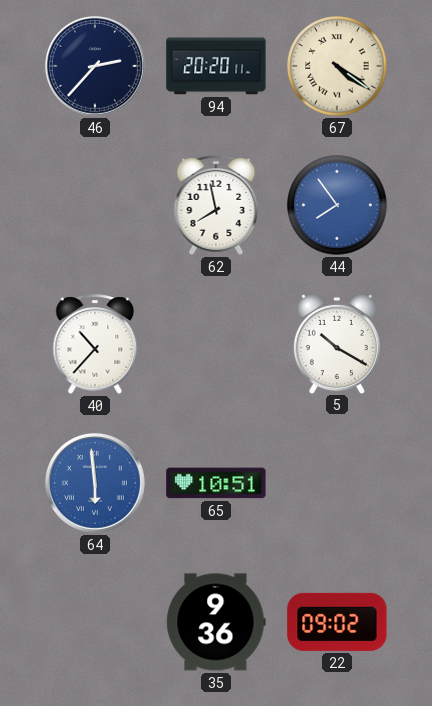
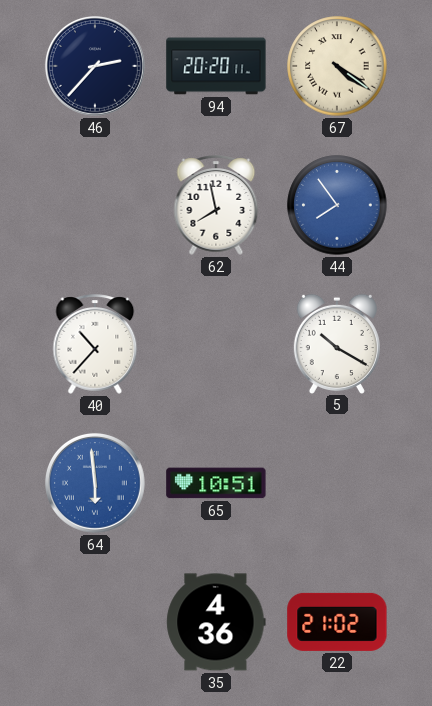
35: 9:36 -> 4:36
22: 09:02 -> 21:02
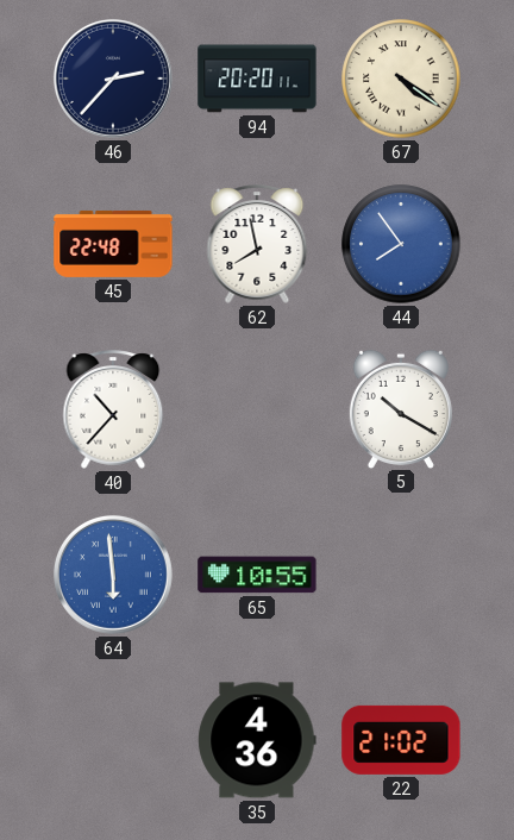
45: none -> 22:48
65: 10:51 -> 10:55
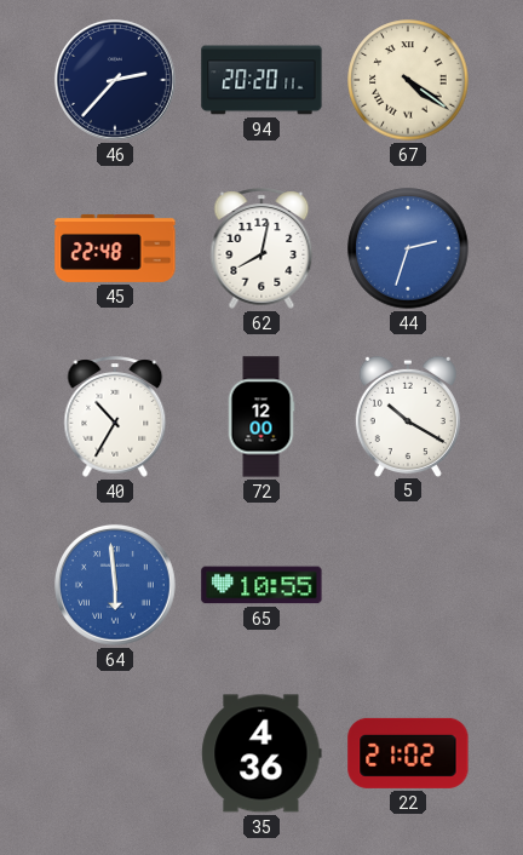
62: 7:58 -> 8:02
44: 7:54 -> 2:33
40: 10:37 -> 10:35
72: none -> 12:00
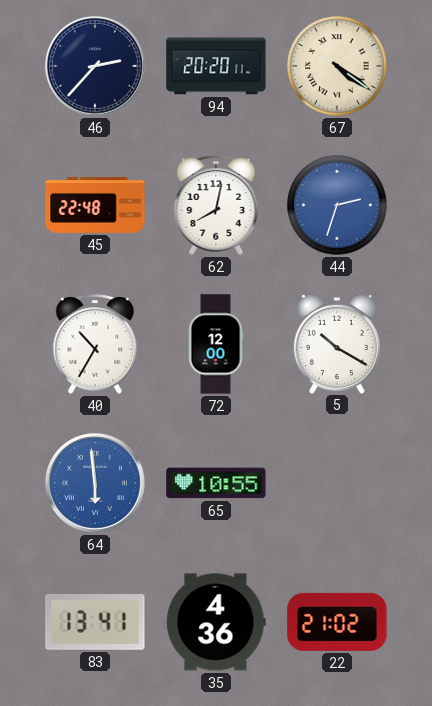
83: none -> 13:41
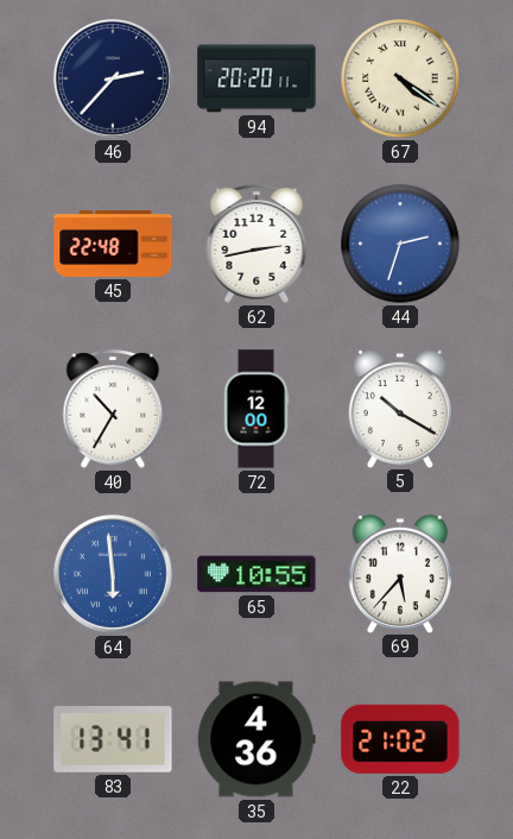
62: 8:02 -> 2:43
69: none -> 5:37
